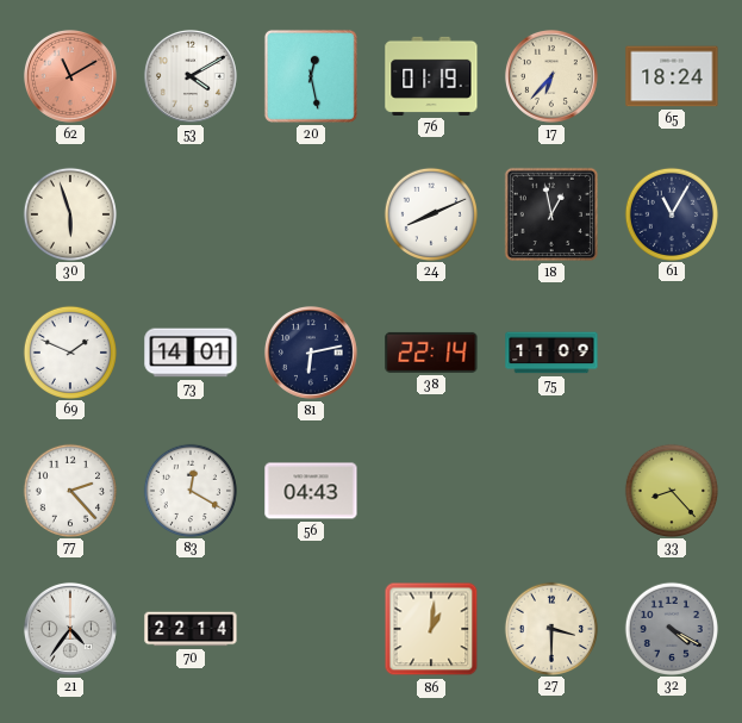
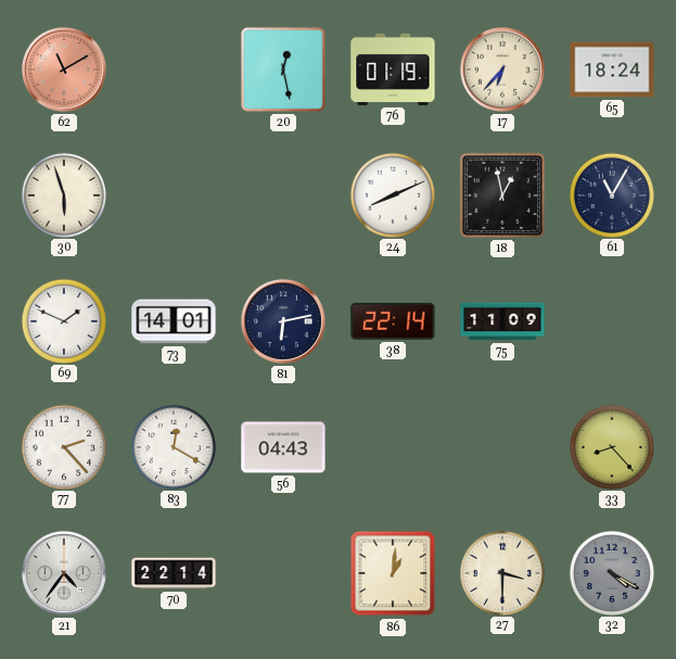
53: 4:10 -> none
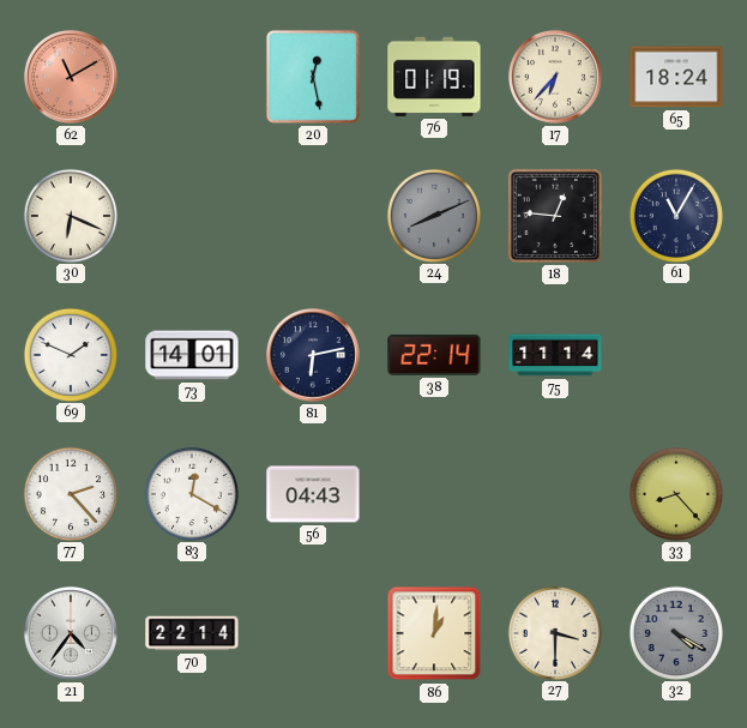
30: 5:57 -> 6:19
24 dial: white -> grey
18: 12:58 -> 12:46
75: 11:09 -> 11:14
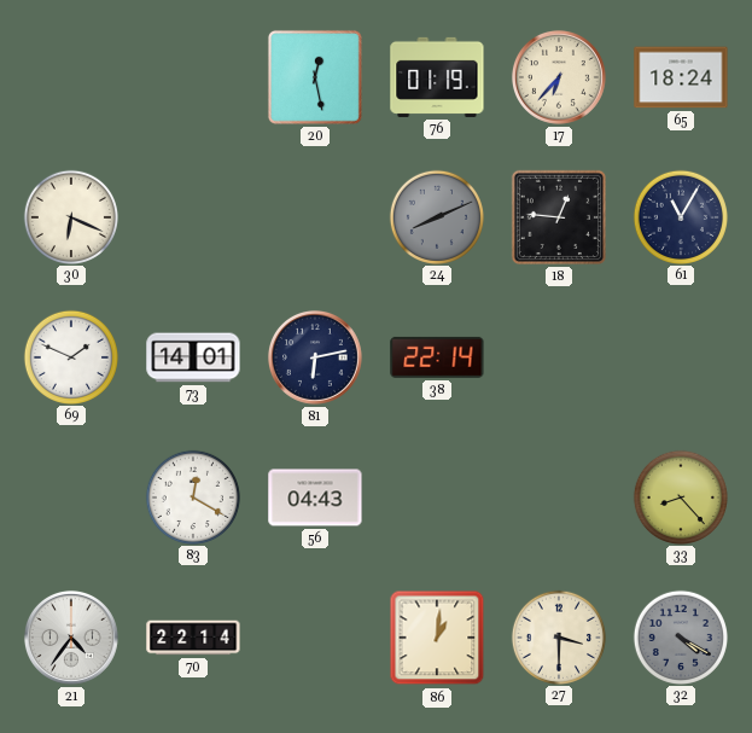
62: 11:10 -> none
75: 11:14 -> none
77: 2:23 -> none
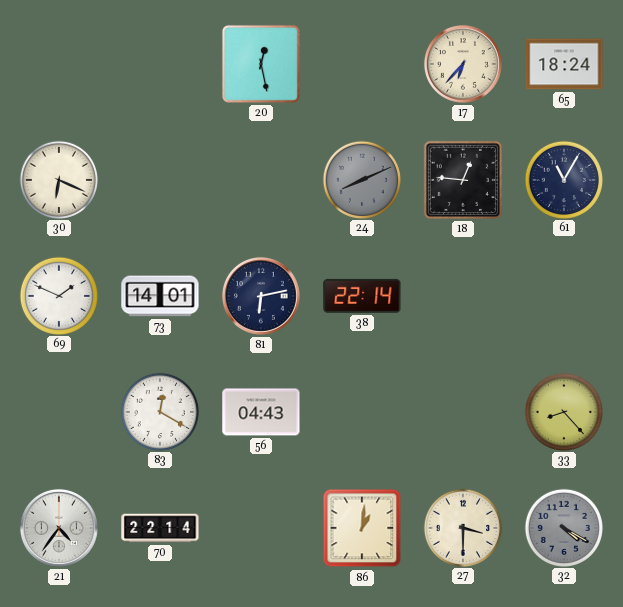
76: 01:19 -> none
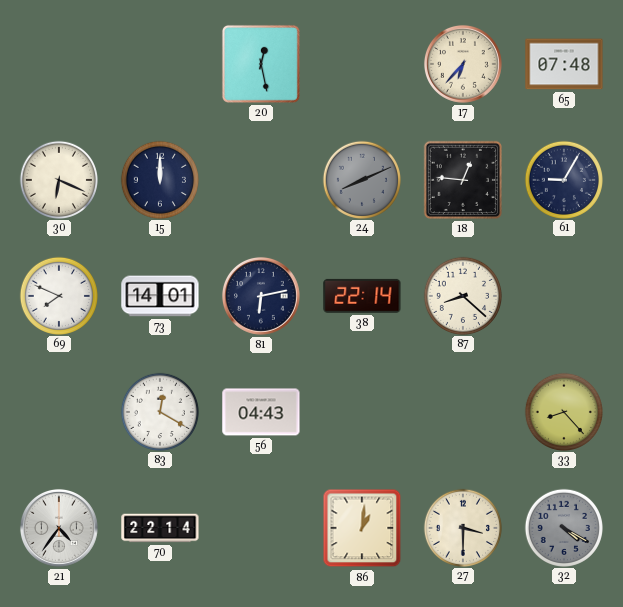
65: 18:24 -> 07:48
15: none -> 12:00
61: 11:05 -> 9:05
69: 1:49 -> 7:49
87: none -> 8:22
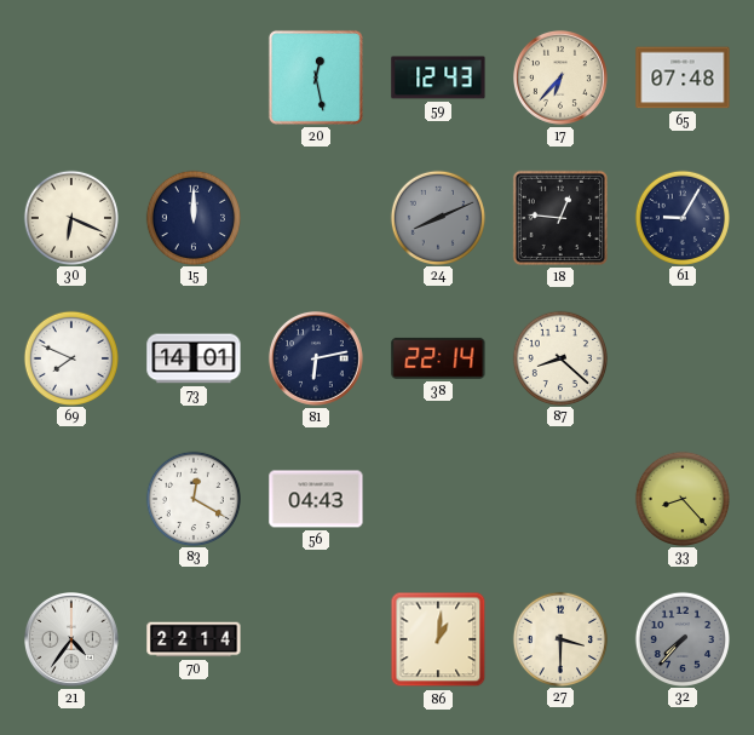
59: none -> 12:43
32: 4:20 -> 7:37
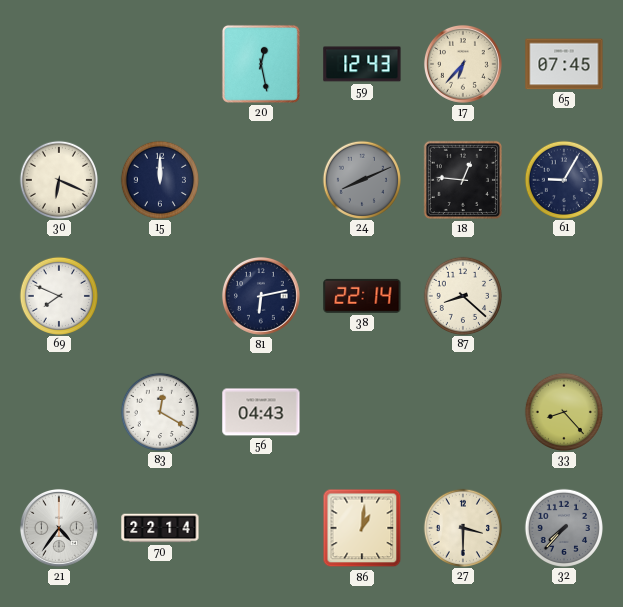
65: 07:48 -> 07:45
73: 14:01 -> none
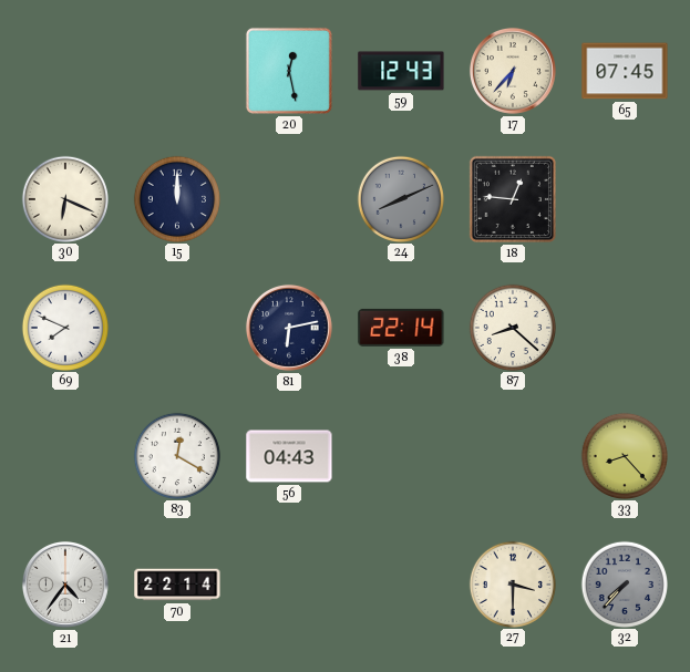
61: 9:05 -> none
86: 1:01 -> none
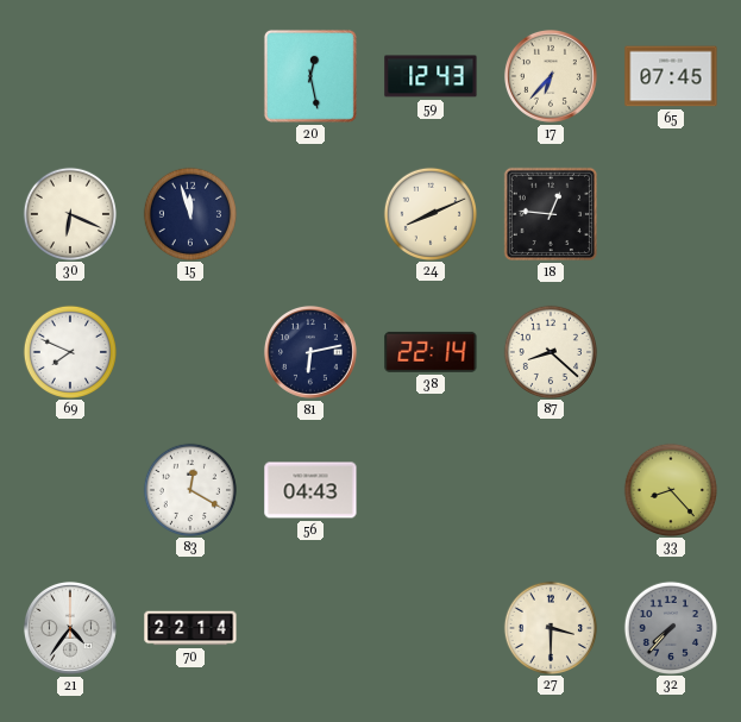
15: 12:00 -> 11:57
24 dial: grey -> cream
